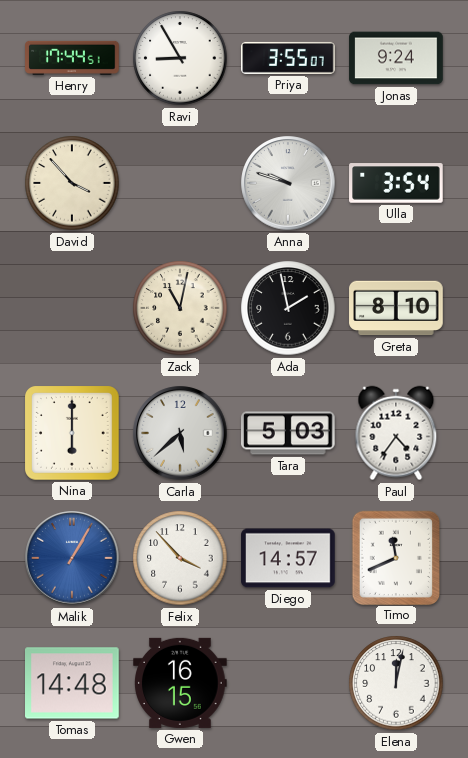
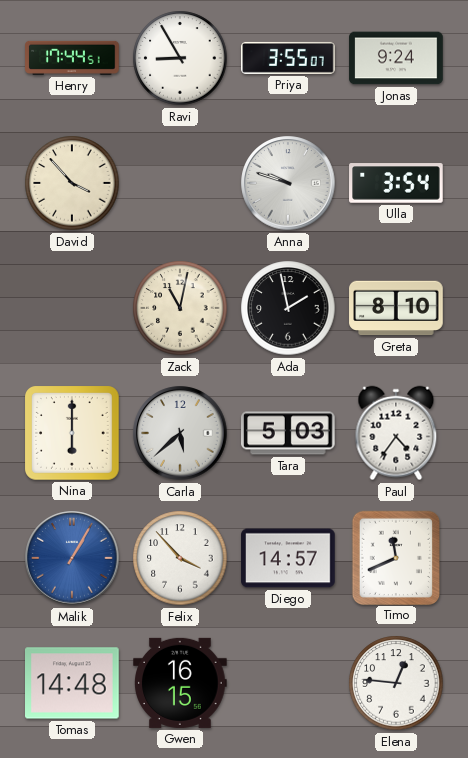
Elena: 12:02 -> 12:46
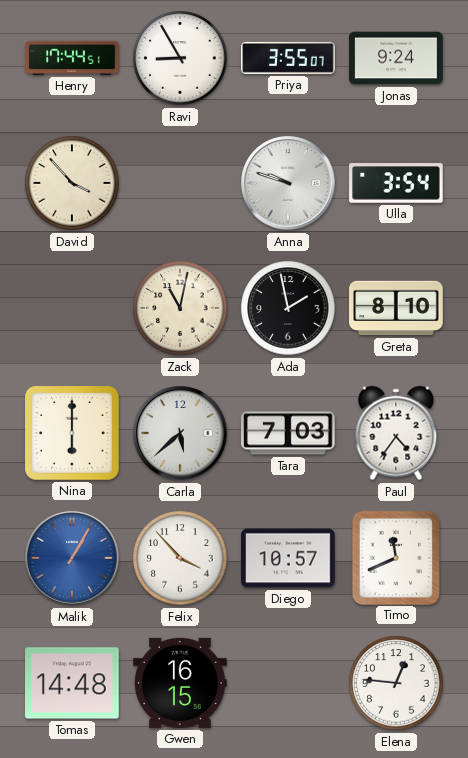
Tara: 5:03 -> 7:03
Diego: 14:57 -> 10:57
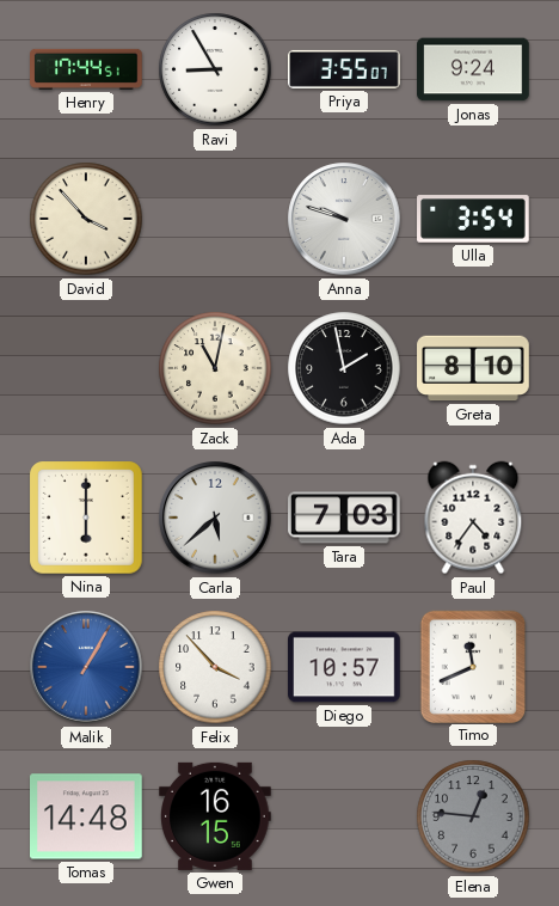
Elena dial: white -> grey
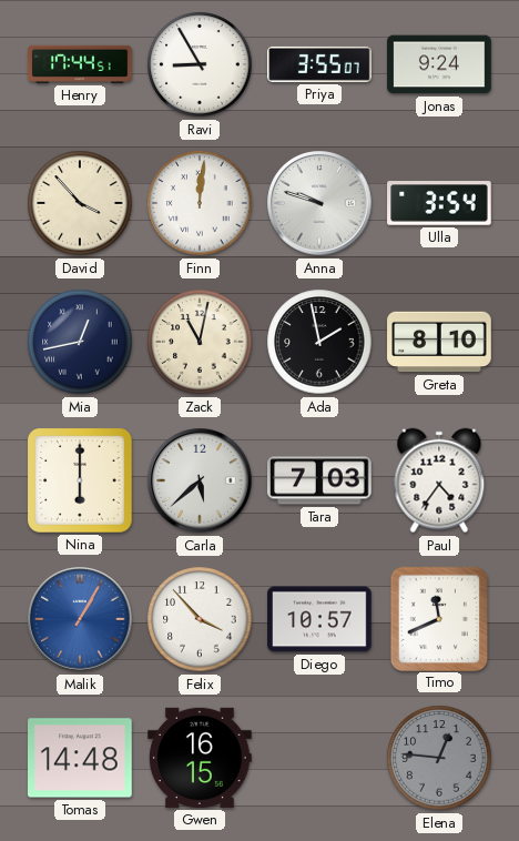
Finn: none -> 12:01
Mia: none -> 12:43
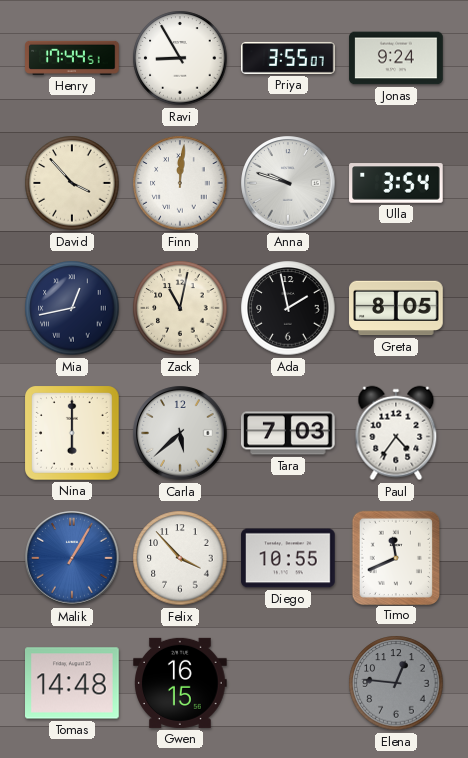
Greta: 8:10 -> 8:05
Diego: 10:57 -> 10:55
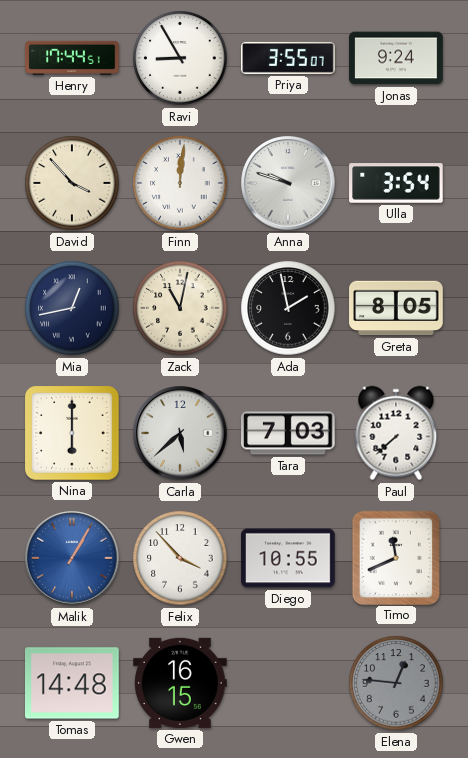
Paul: 4:36 -> 7:38
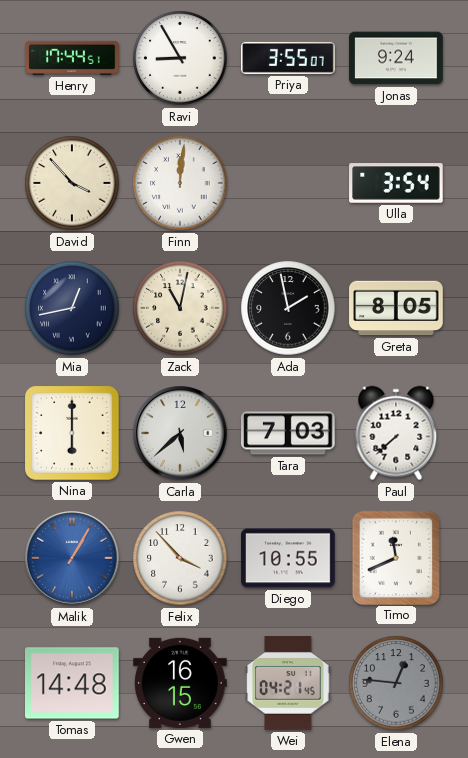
Anna: 9:48 -> none
Wei: none -> 04:21
